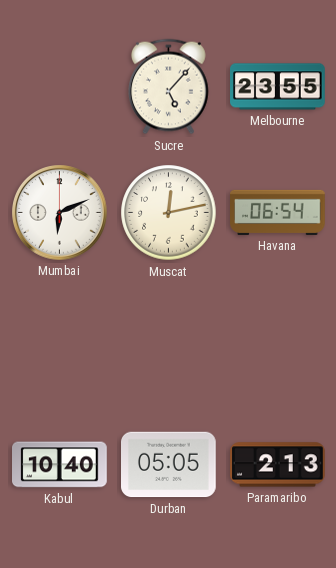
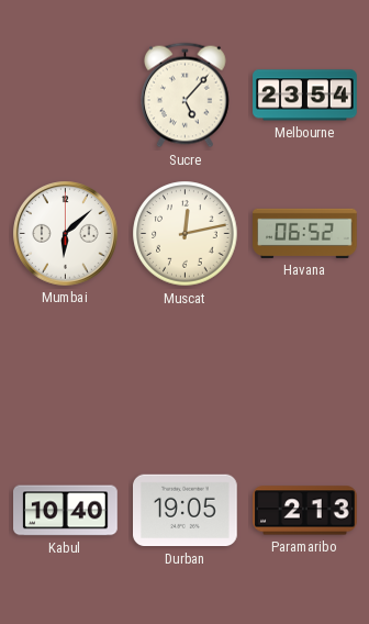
Melbourne: 23:55 -> 23:54
Mumbai: 6:11 -> 6:08
Havana: 06:54 -> 06:52
Durban: 05:05 -> 19:05
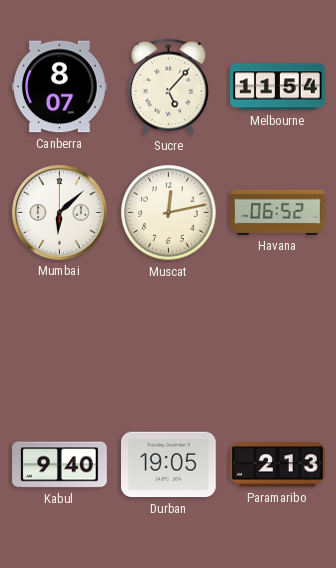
Canberra: none -> 8:07
Melbourne: 23:54 -> 11:54
Kabul: 10:40 -> 9:40
